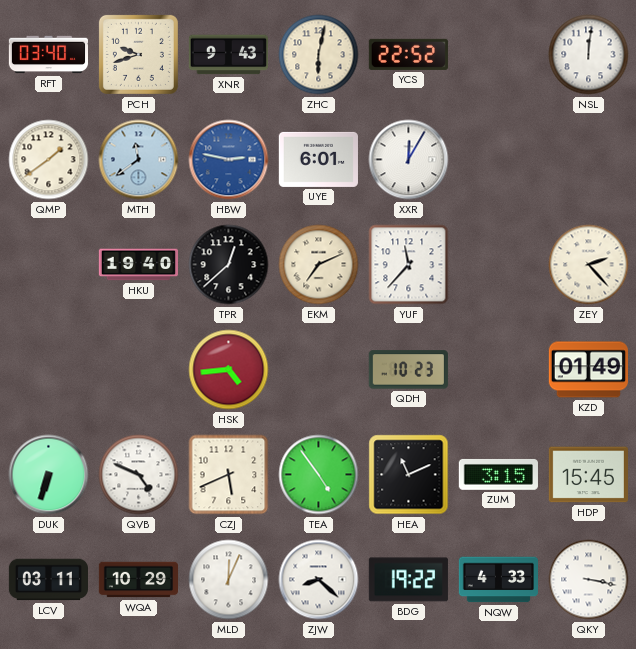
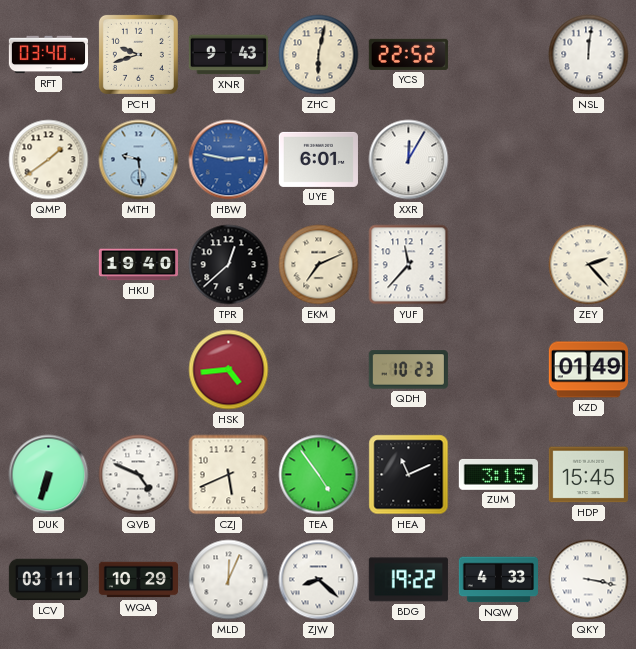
MTH: 11:39 -> 9:29
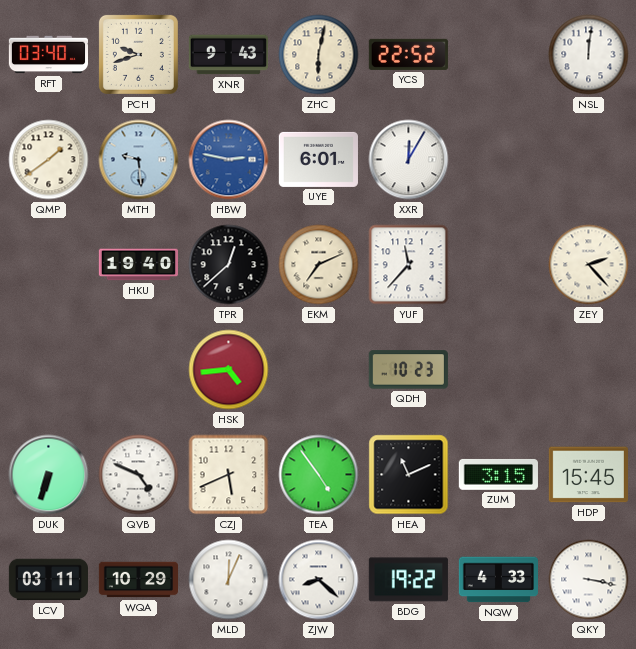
KZD: 01:49 -> none
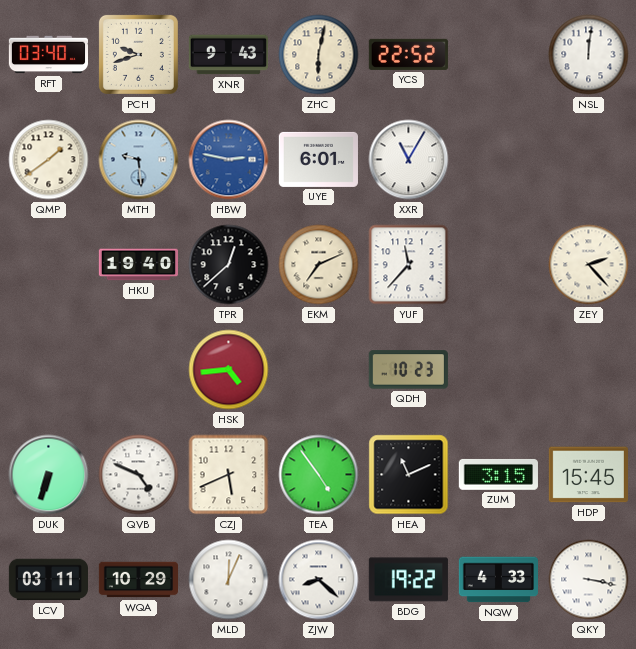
XXR: 12:05 -> 11:05
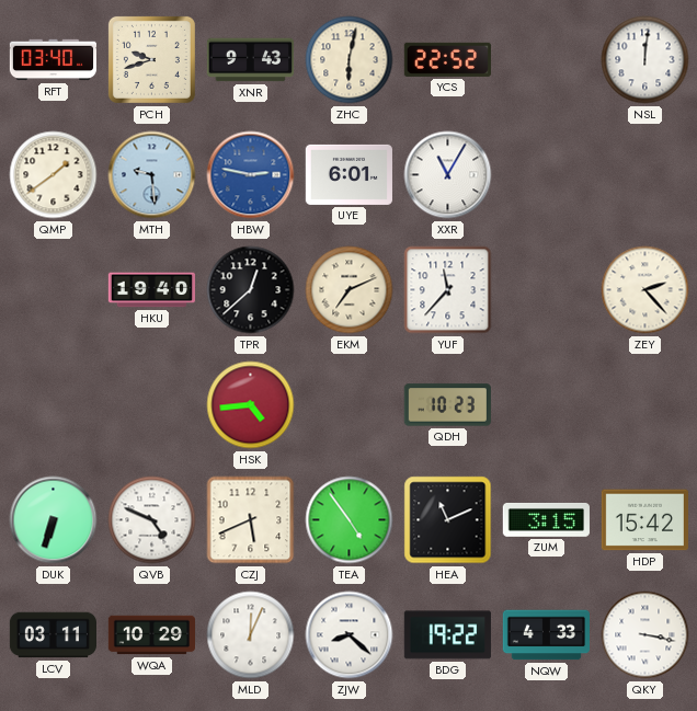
HDP: 15:45 -> 15:42
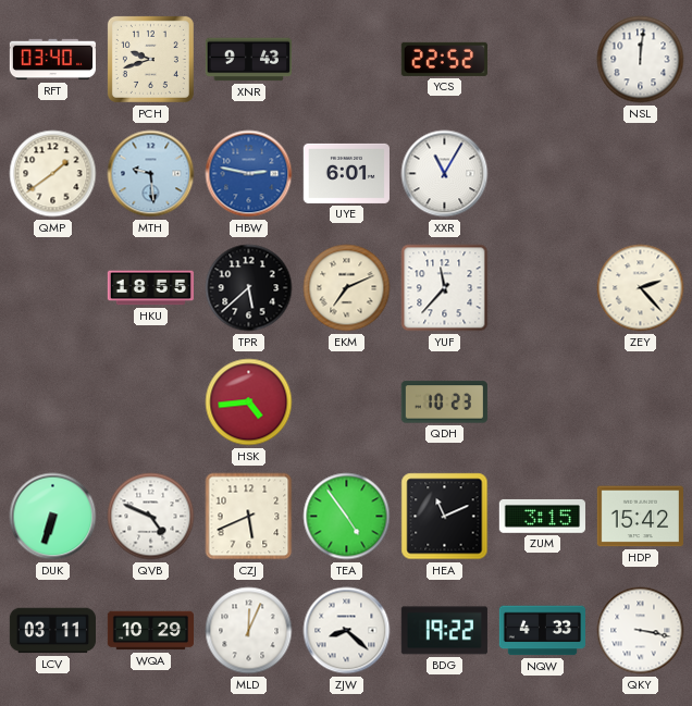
ZHC: 6:02 -> none
HKU: 19:40 -> 18:55
TPR: 12:38 -> 5:38
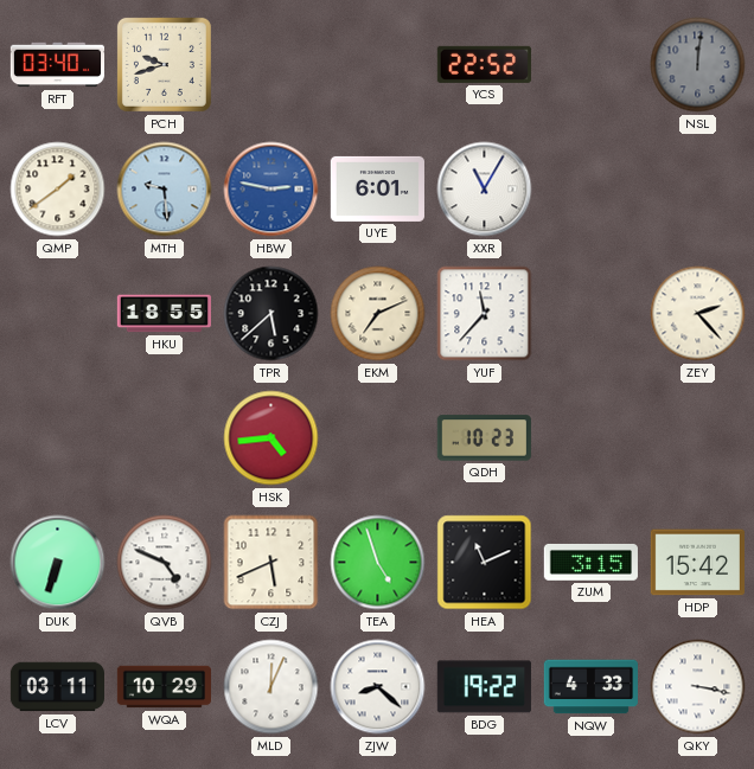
XNR: 9:43 -> none
NSL dial: white -> grey
TEA: 4:54 -> 4:57
